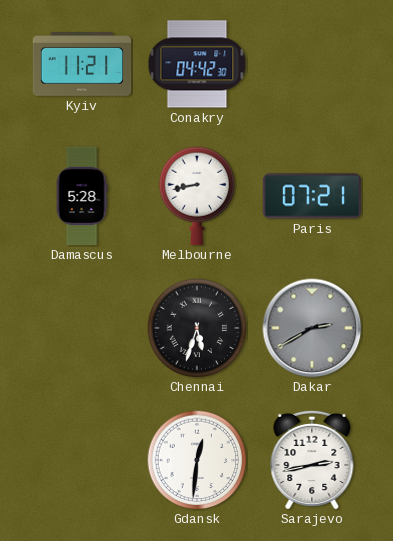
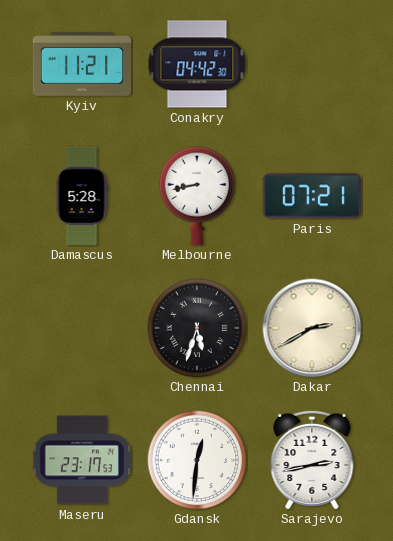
Dakar dial: grey -> cream
Maseru: none -> 23:17
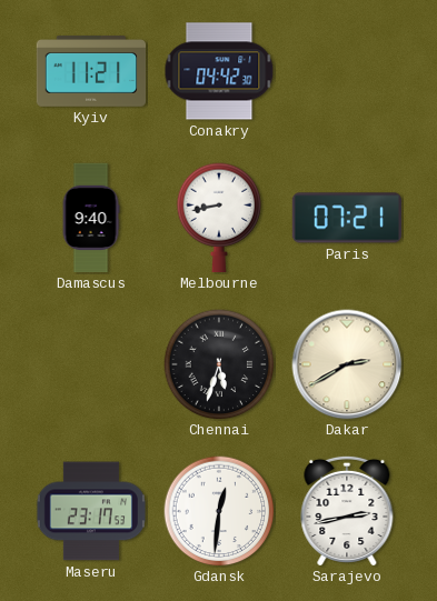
Damascus: 5:28 -> 9:40
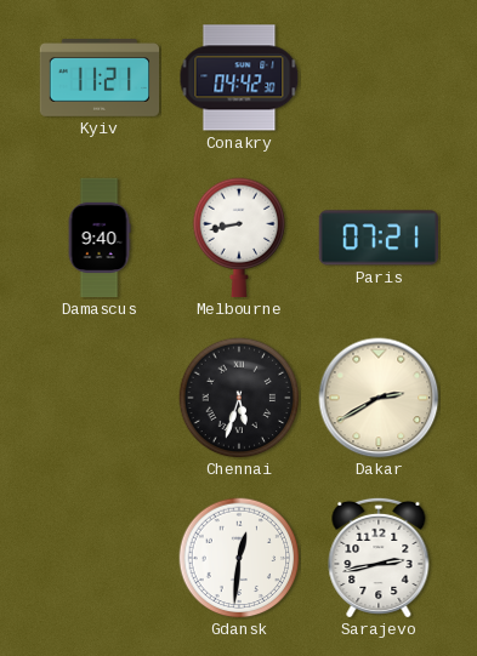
Maseru: 23:17 -> none
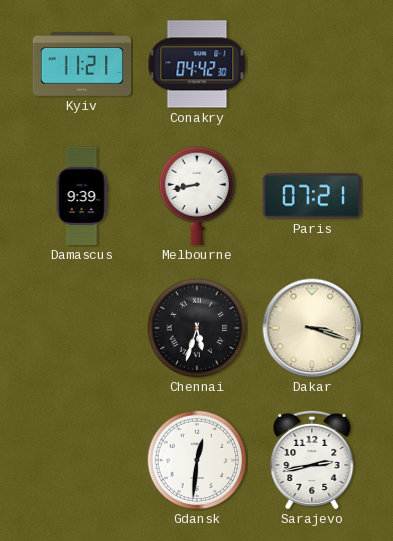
Damascus: 9:40 -> 9:39
Dakar: 2:40 -> 3:18
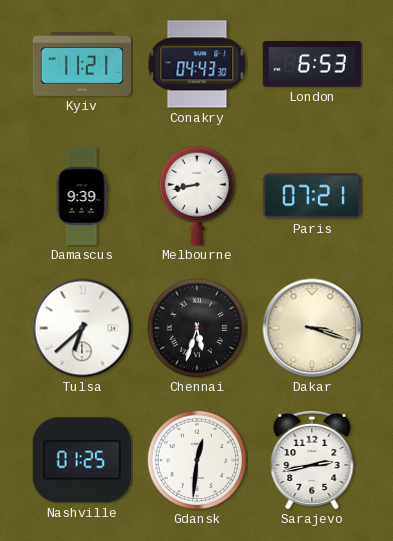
Conakry: 04:42 -> 04:43
London: none -> 6:53
Tulsa: none -> 6:38
Nashville: none -> 01:25
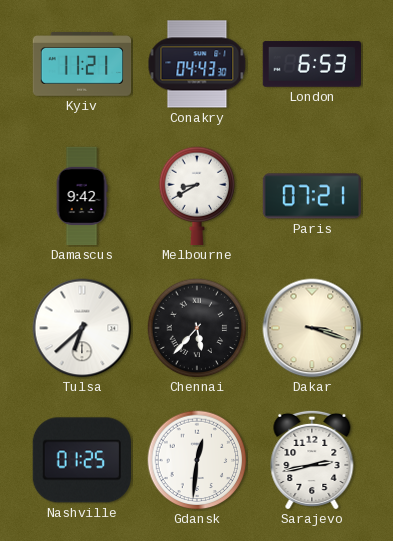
Damascus: 9:39 -> 9:42
Melbourne: 8:43 -> 8:40
Chennai: 5:33 -> 5:37
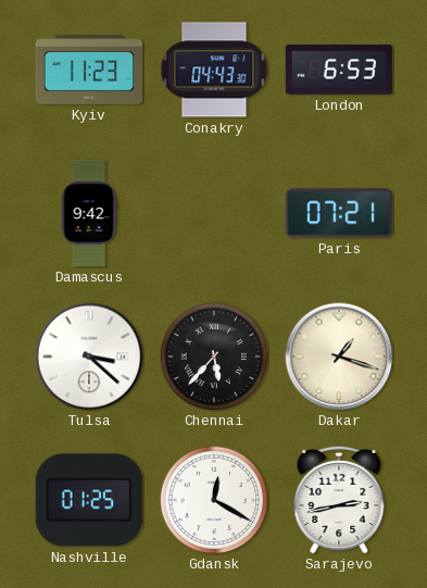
Kyiv: 11:21 -> 11:23
Melbourne: 8:40 -> none
Tulsa: 6:38 -> 3:22
Dakar: 3:18 -> 1:18
Gdansk: 12:31 -> 12:20
